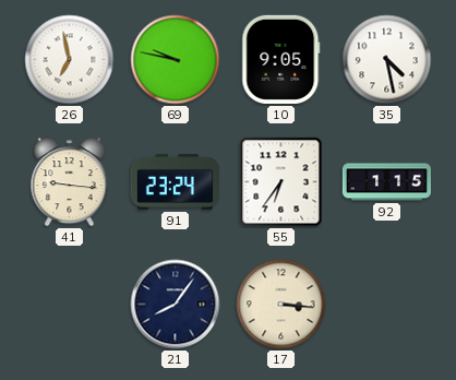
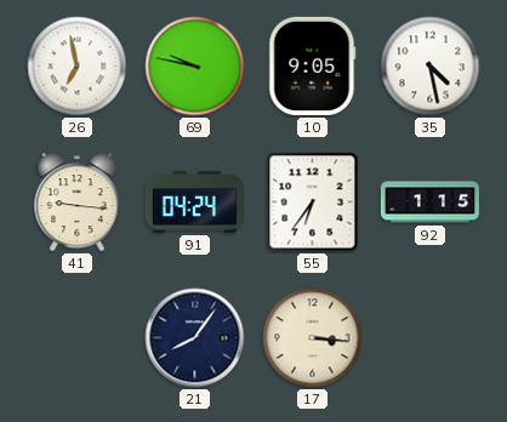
91: 23:24 -> 04:24
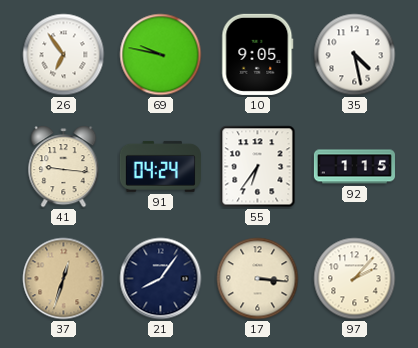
26: 6:58 -> 6:54
37: none -> 12:33
97: none -> 2:07
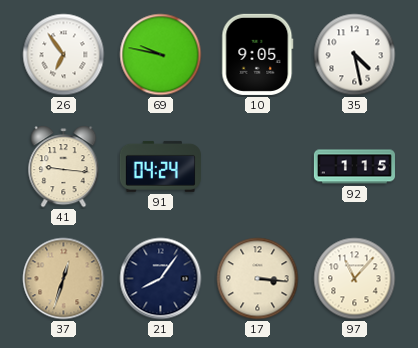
55: 6:36 -> none
97: 2:07 -> 11:07
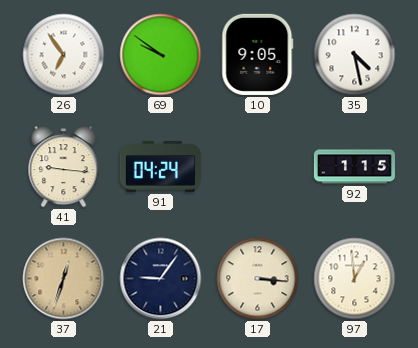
69: 9:47 -> 9:51
21: 8:06 -> 9:06
97: 11:07 -> 12:59
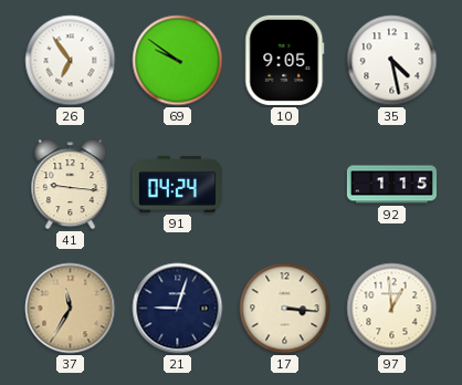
37: 12:33 -> 11:35
21: 9:06 -> 9:03
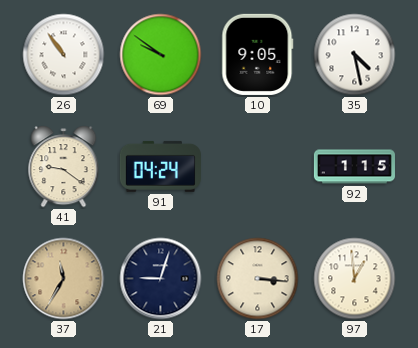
26: 6:54 -> 10:54
41: 9:16 -> 9:21
